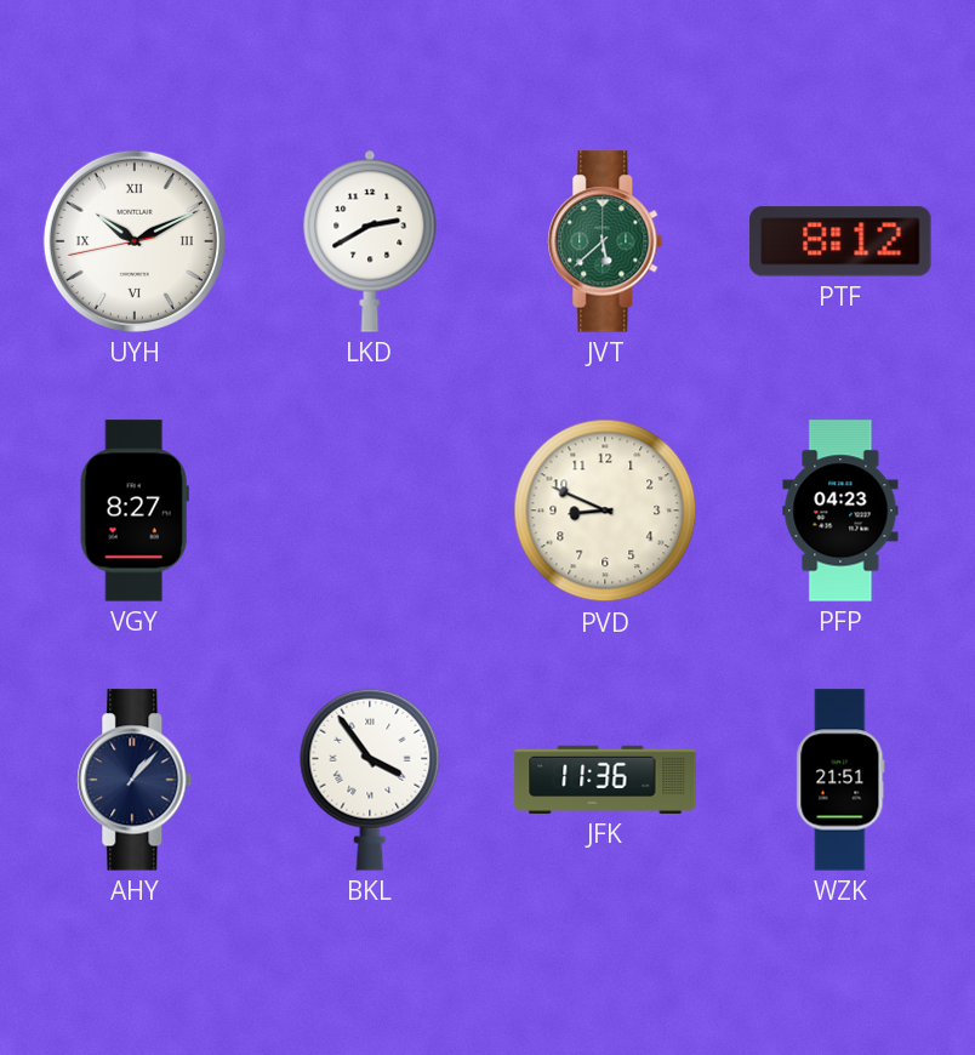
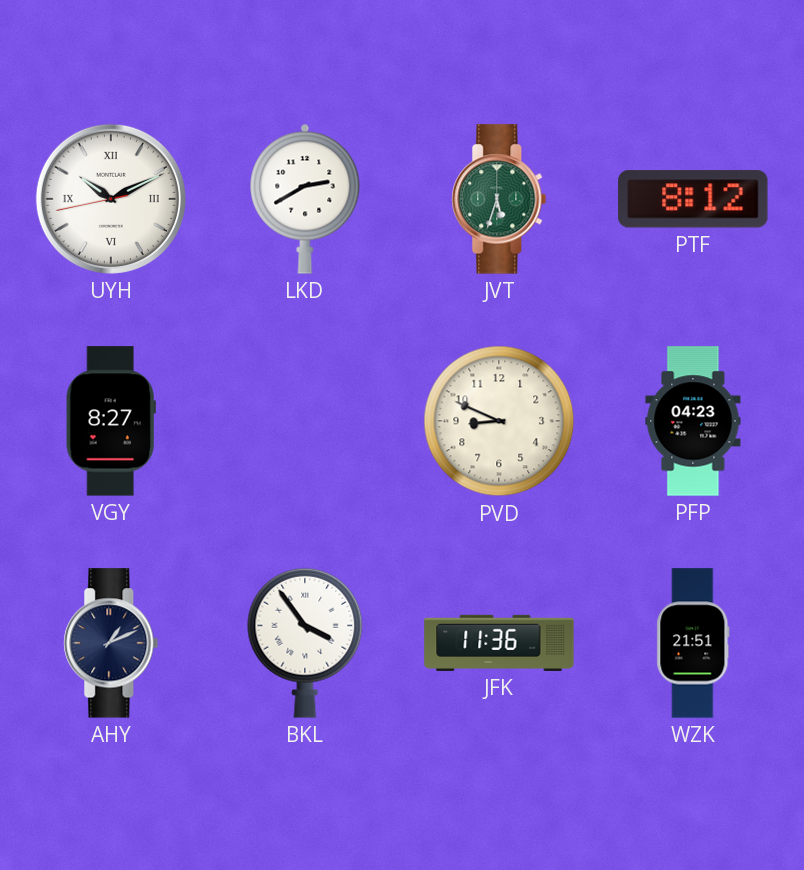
JVT: 5:38 -> 5:33
AHY: 1:07 -> 1:11
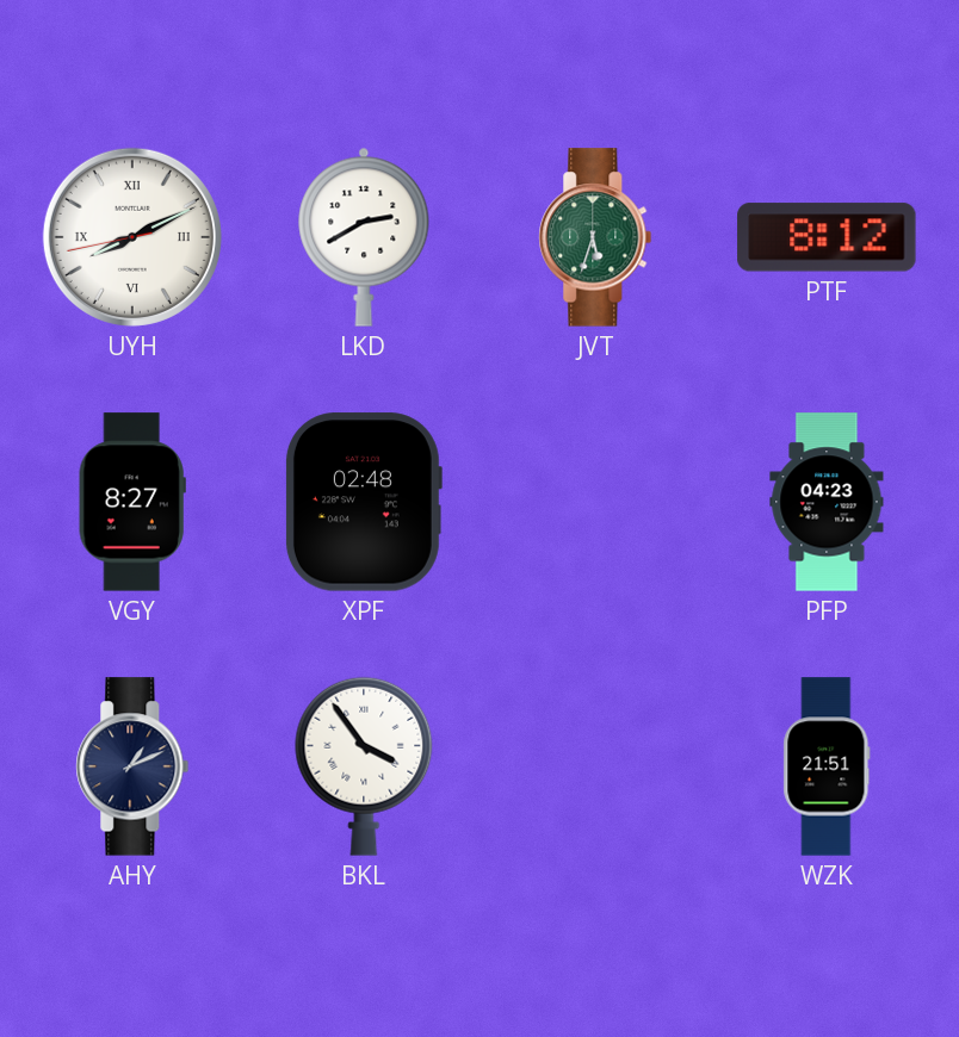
UYH: 10:10 -> 8:10
XPF: none -> 02:48
PVD: 8:49 -> none
JFK: 11:36 -> none
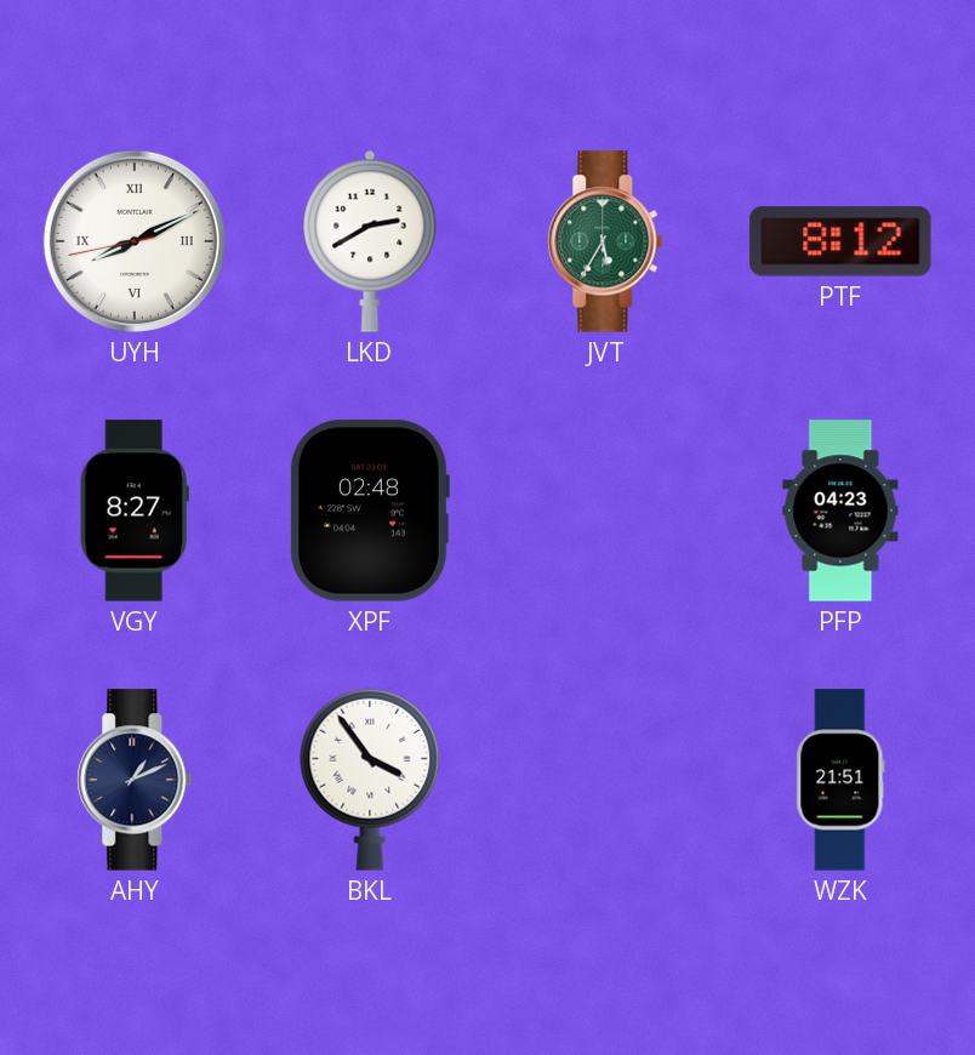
JVT: 5:33 -> 5:35
